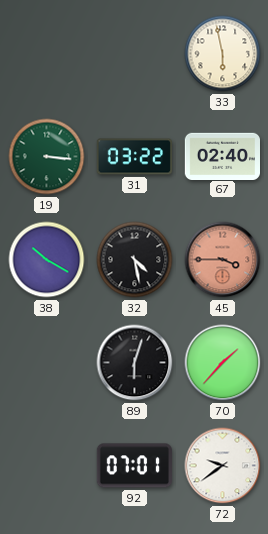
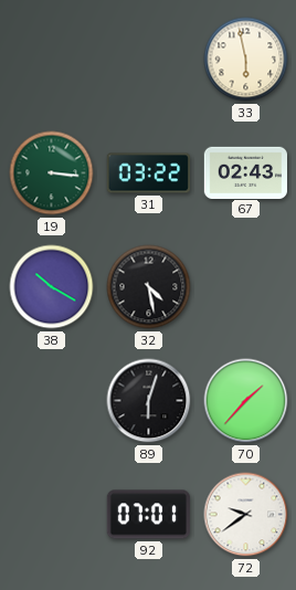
67: 02:40 -> 02:43
45: 3:45 -> none
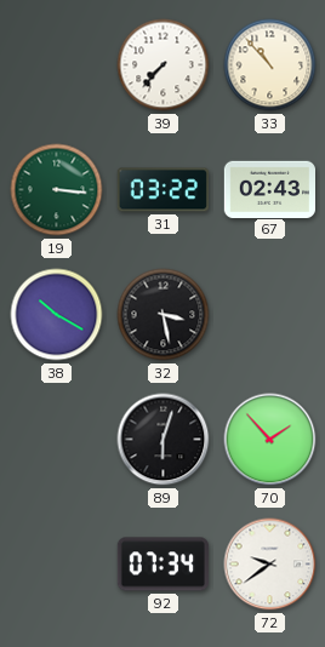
39: none -> 7:37
33: 5:58 -> 10:53
32: 4:28 -> 3:28
70: 1:37 -> 1:53
92: 07:01 -> 07:34
